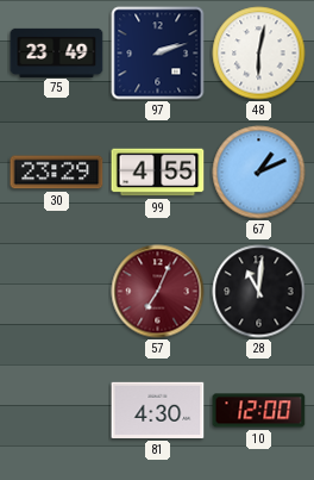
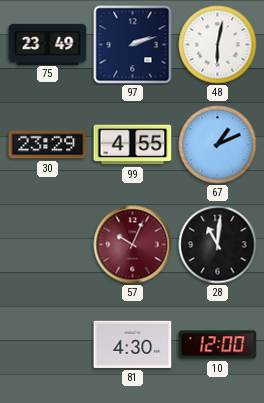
57: 7:04 -> 10:04
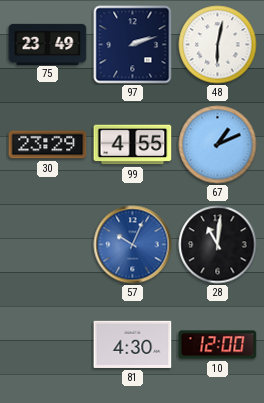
57 dial: burgundy -> blue
